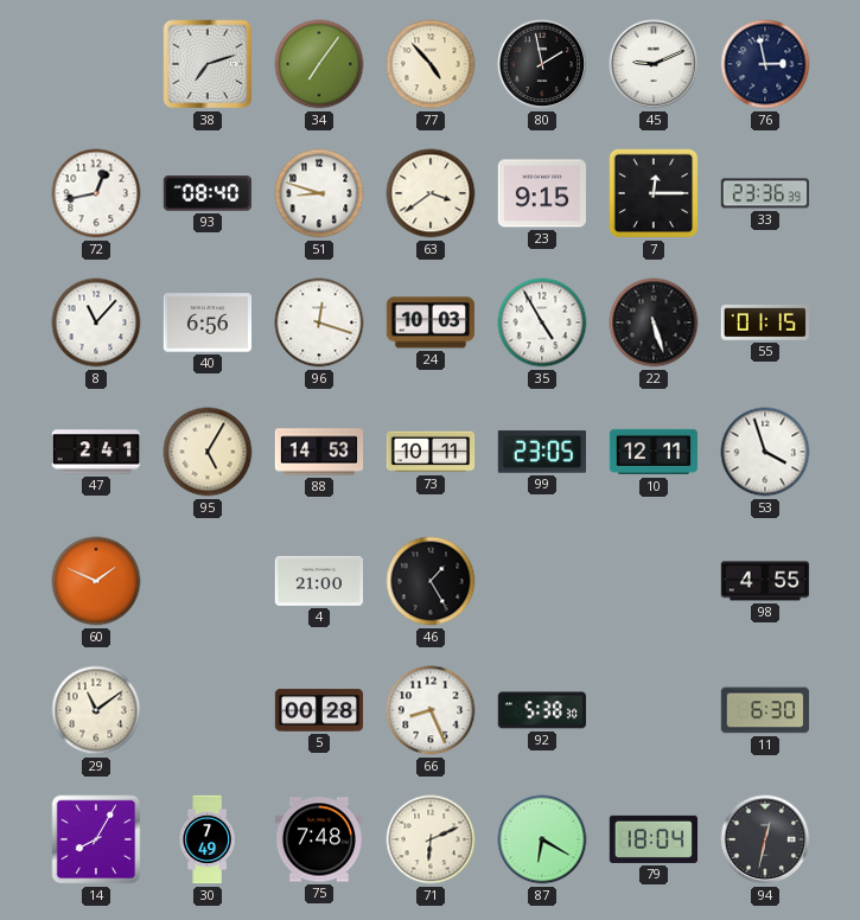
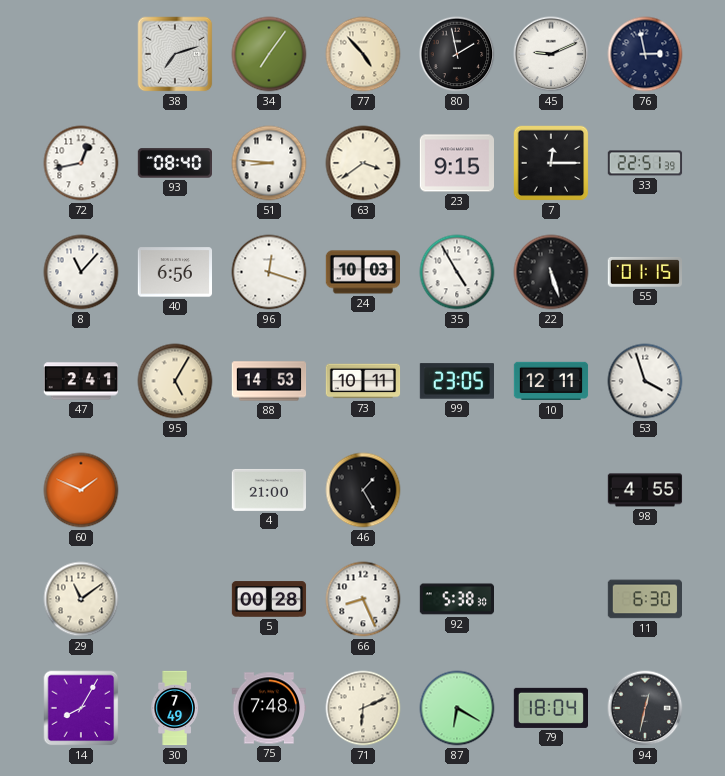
51: 8:48 -> 8:46
33: 23:36 -> 22:51
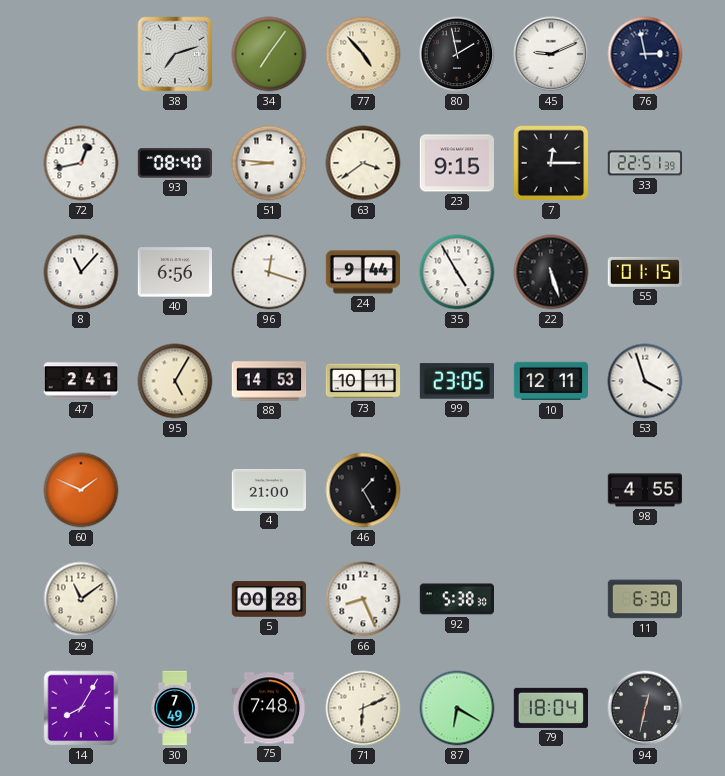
24: 10:03 -> 9:44
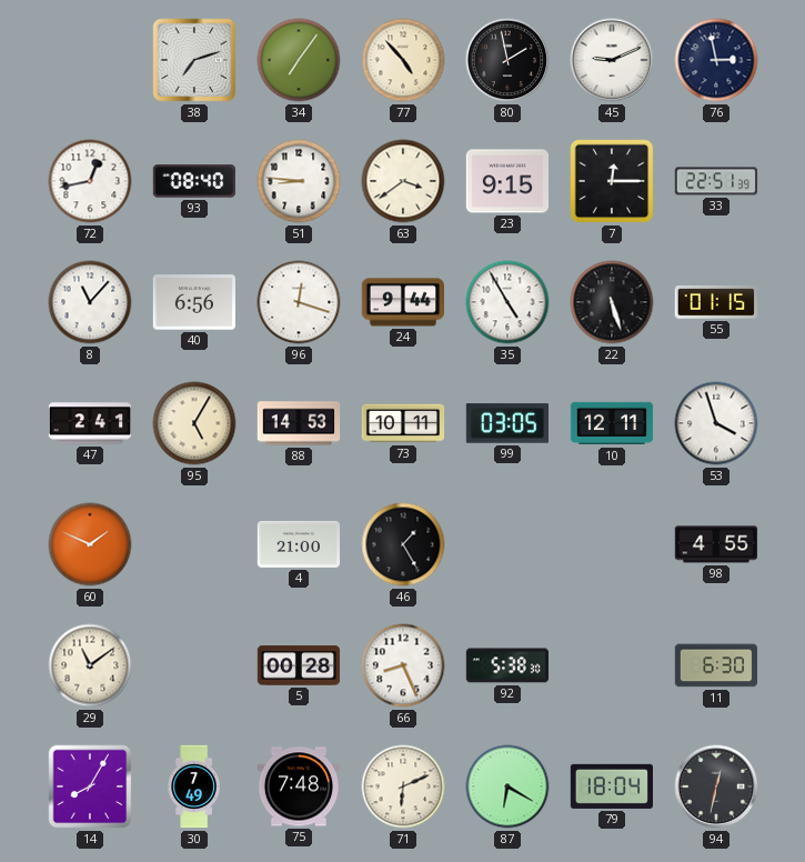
99: 23:05 -> 03:05
